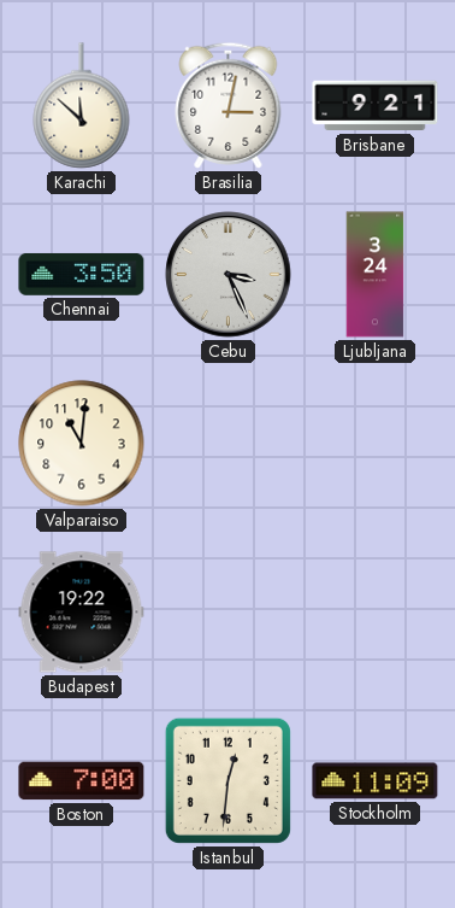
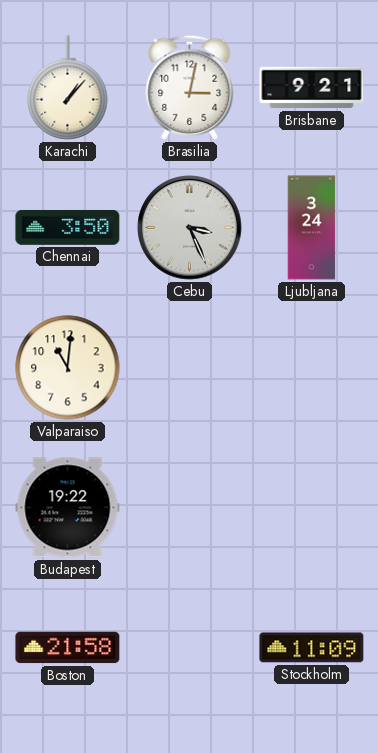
Karachi: 11:52 -> 1:07
Boston: 7:00 -> 21:58
Istanbul: 12:31 -> none
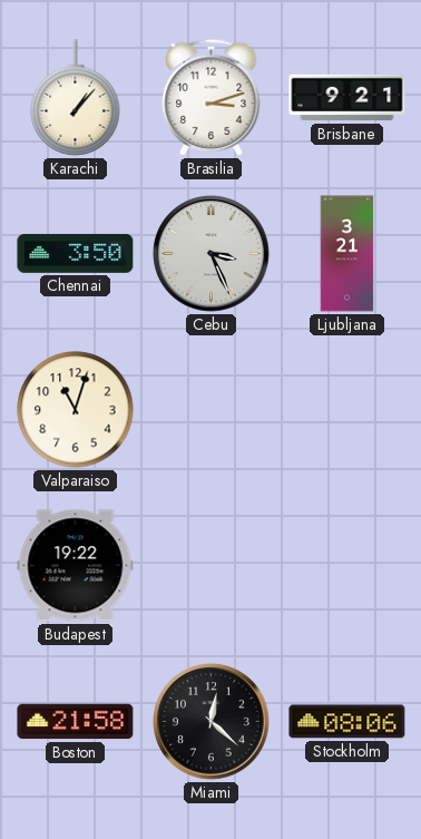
Brasilia: 3:02 -> 3:12
Ljubljana: 3:24 -> 3:21
Valparaiso: 11:01 -> 11:03
Miami: none -> 12:22
Stockholm: 11:09 -> 08:06
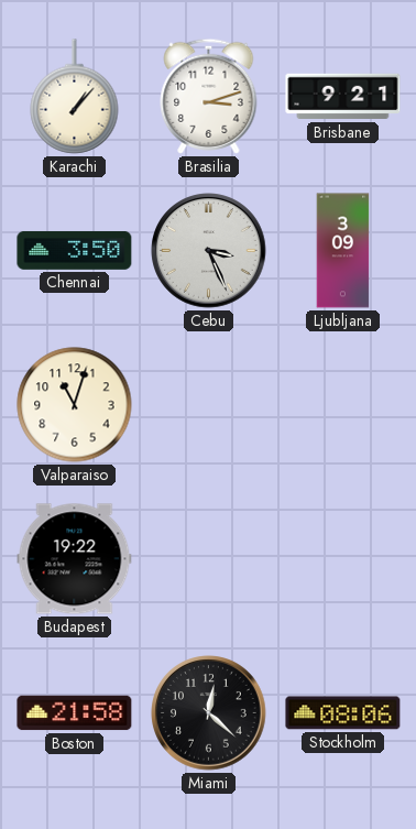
Ljubljana: 3:21 -> 3:09
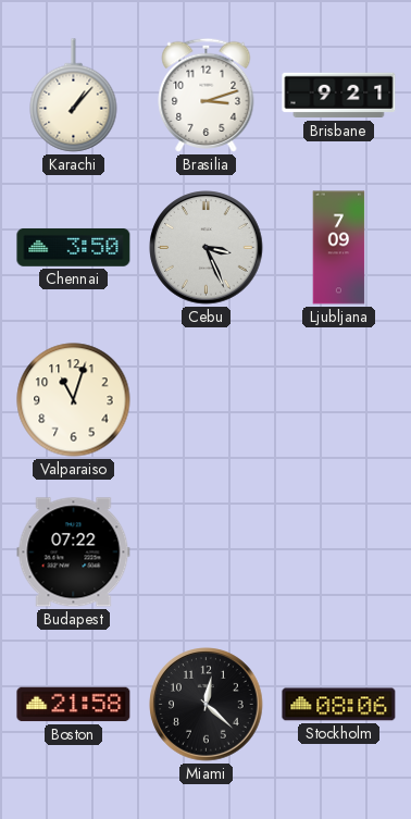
Ljubljana: 3:09 -> 7:09
Budapest: 19:22 -> 07:22
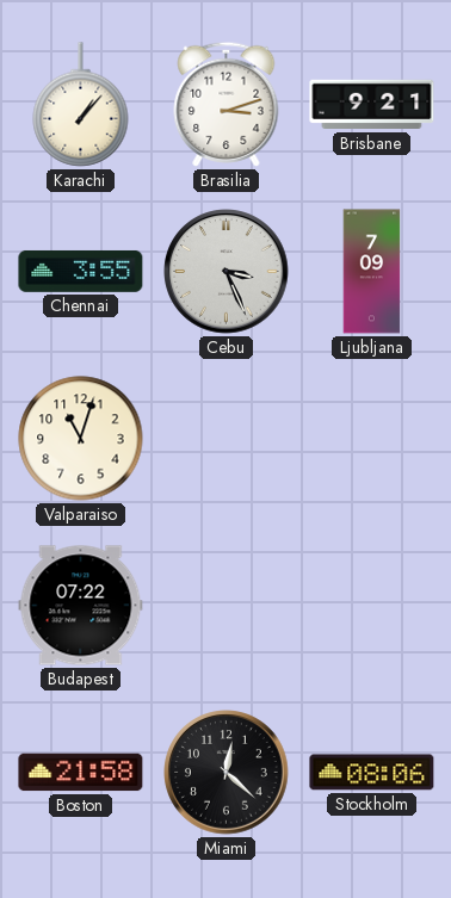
Chennai: 3:50 -> 3:55
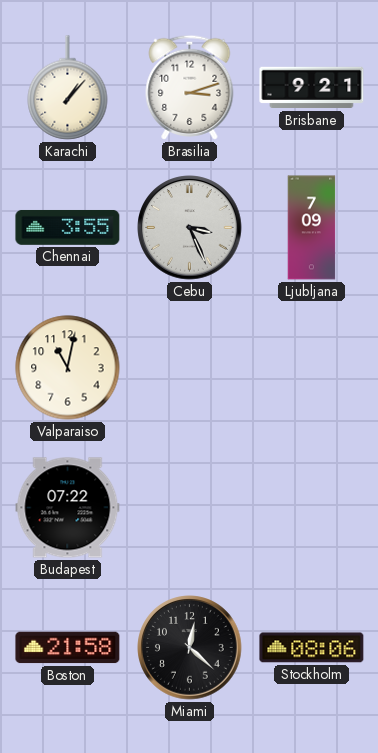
Valparaiso: 11:03 -> 11:02
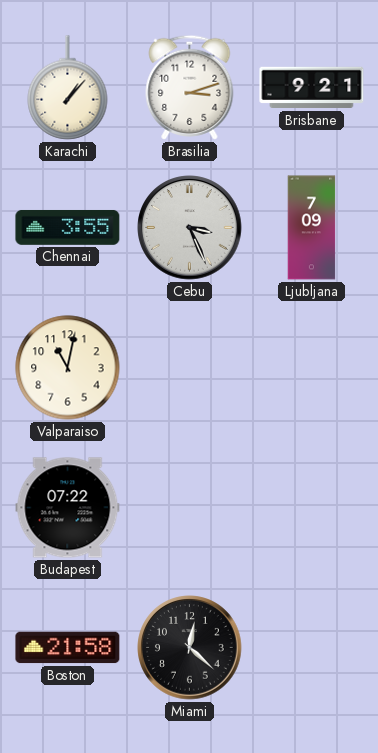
Stockholm: 08:06 -> none
